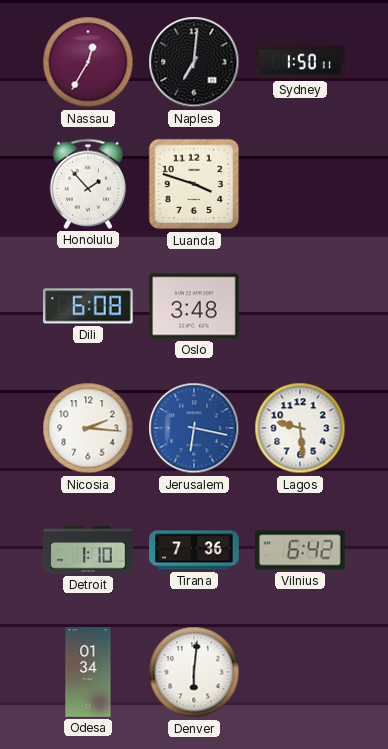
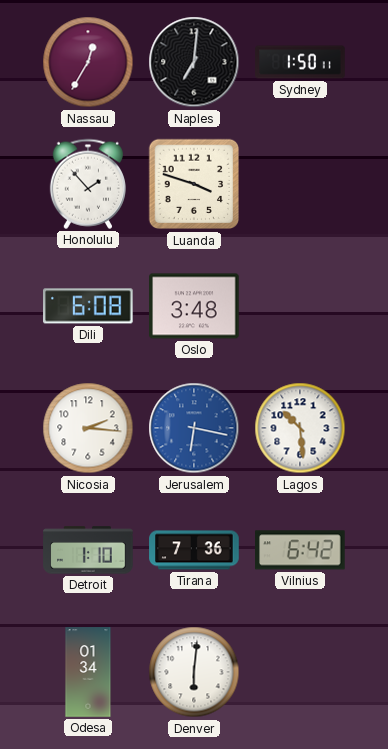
Lagos: 9:29 -> 10:29
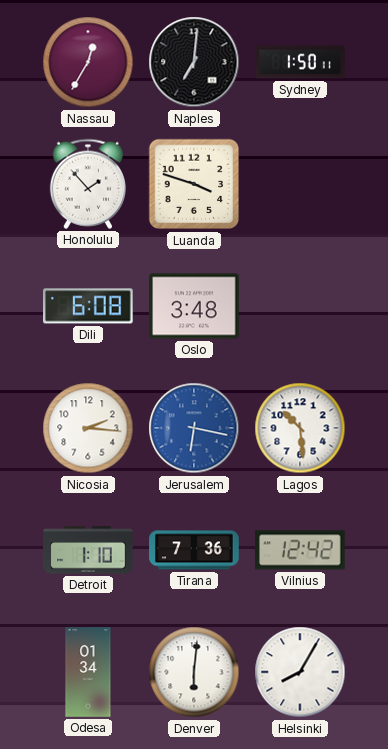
Vilnius: 6:42 -> 12:42
Helsinki: none -> 8:05
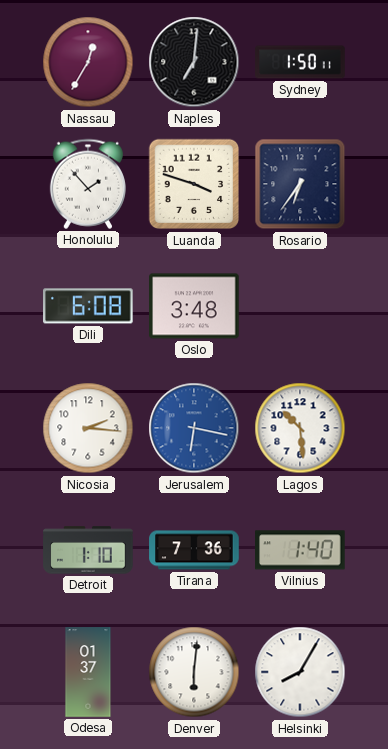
Rosario: none -> 6:36
Vilnius: 12:42 -> 1:40
Odesa: 01:34 -> 01:37
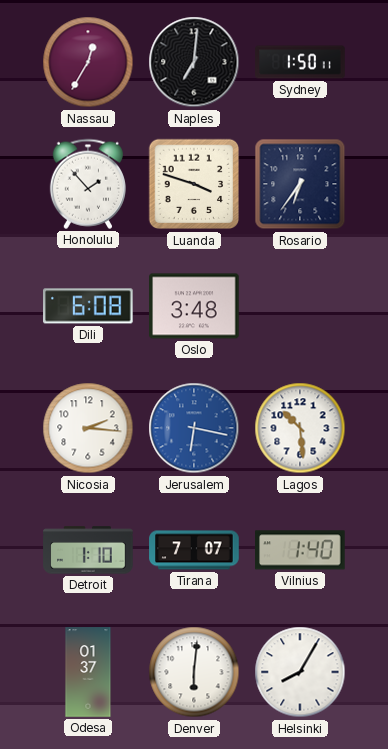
Tirana: 7:36 -> 7:07
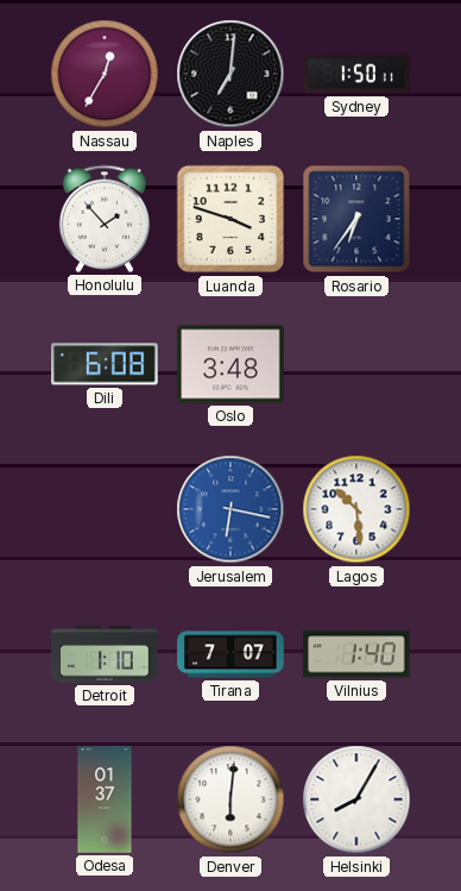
Nicosia: 2:16 -> none
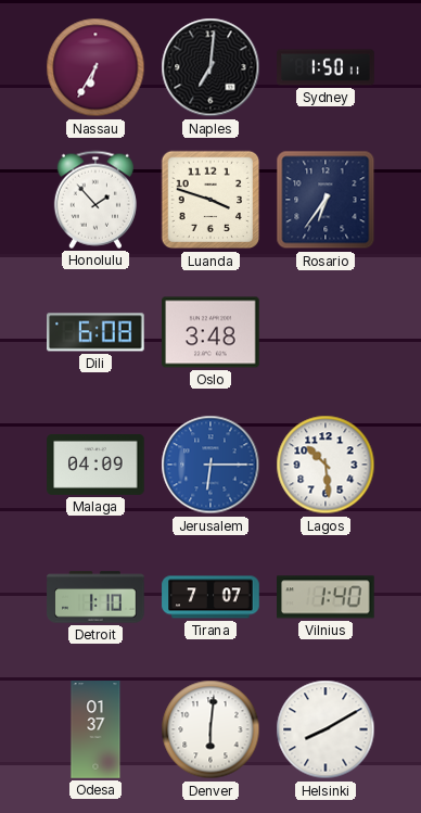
Nassau: 12:35 -> 6:35
Malaga: none -> 04:09
Jerusalem: 6:17 -> 6:15
Helsinki: 8:05 -> 8:10
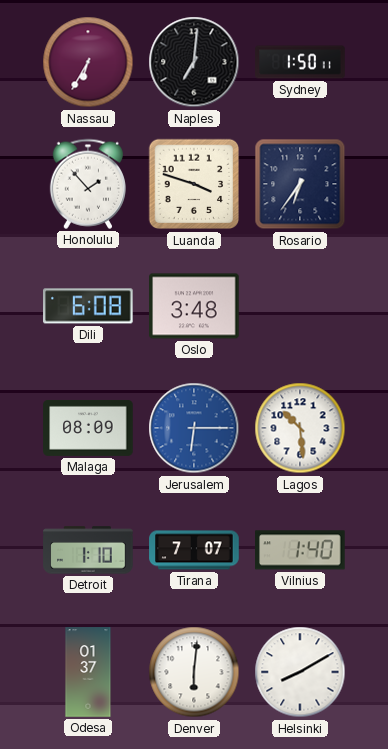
Malaga: 04:09 -> 08:09
